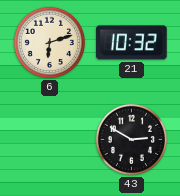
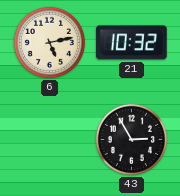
6: 6:12 -> 5:13
43: 2:50 -> 2:55
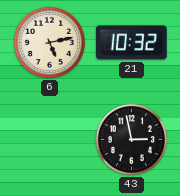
43: 2:55 -> 2:58
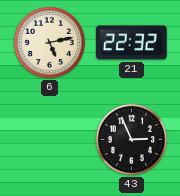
21: 10:32 -> 22:32
43: 2:58 -> 2:56
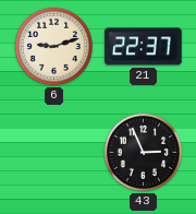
6: 5:13 -> 9:12
21: 22:32 -> 22:37
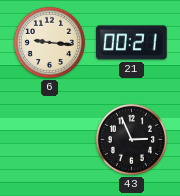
6: 9:12 -> 9:16
21: 22:37 -> 00:21
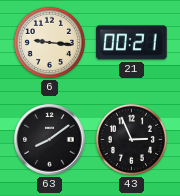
63: none -> 8:09
